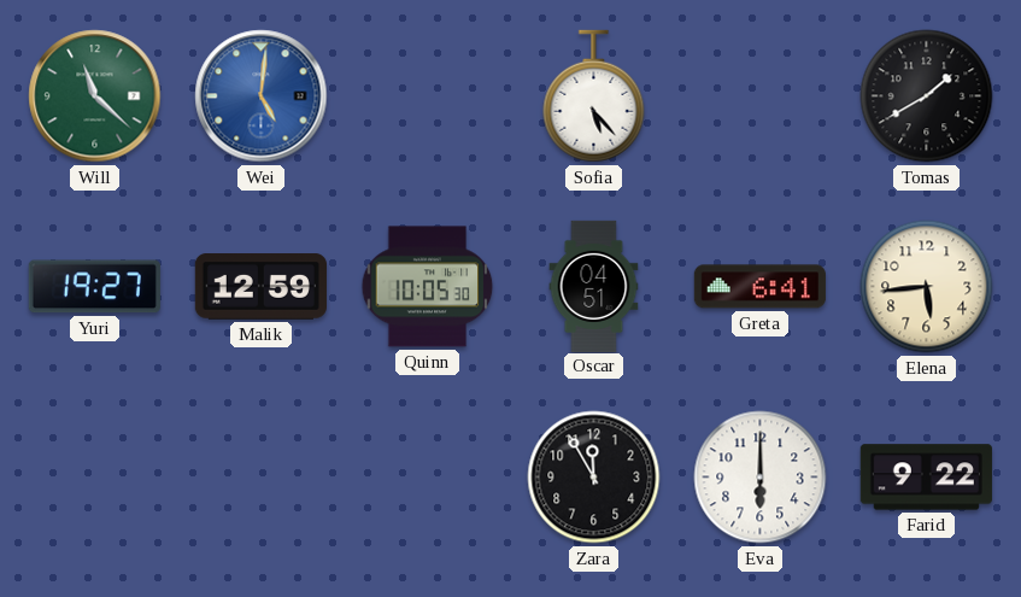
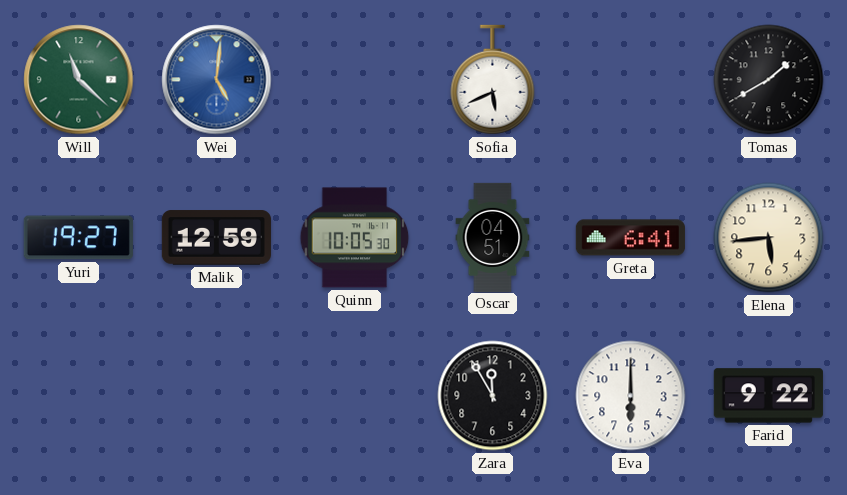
Sofia: 5:23 -> 5:41
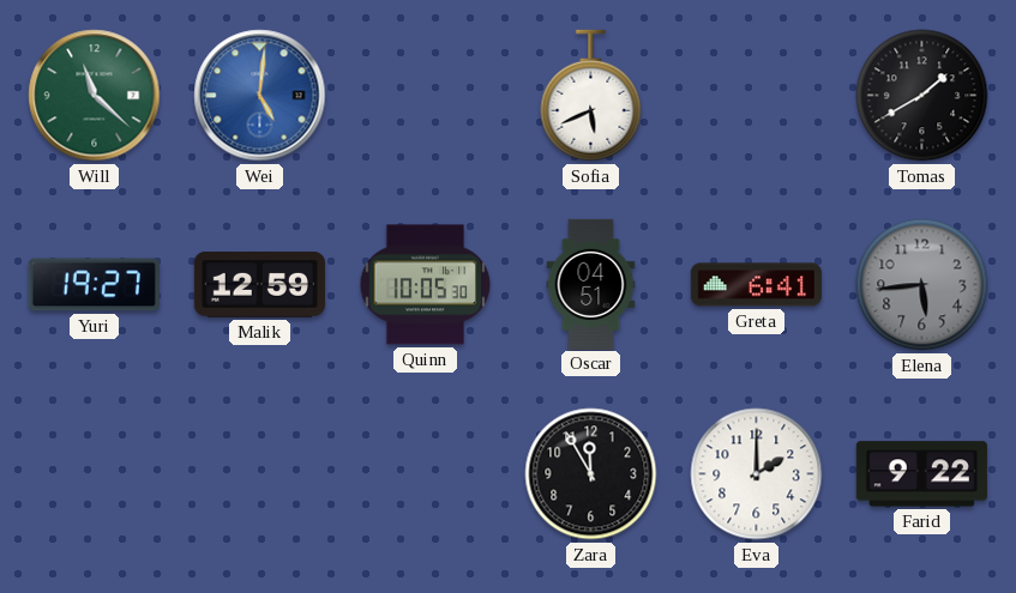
Elena dial: cream -> grey
Eva: 6:00 -> 2:00
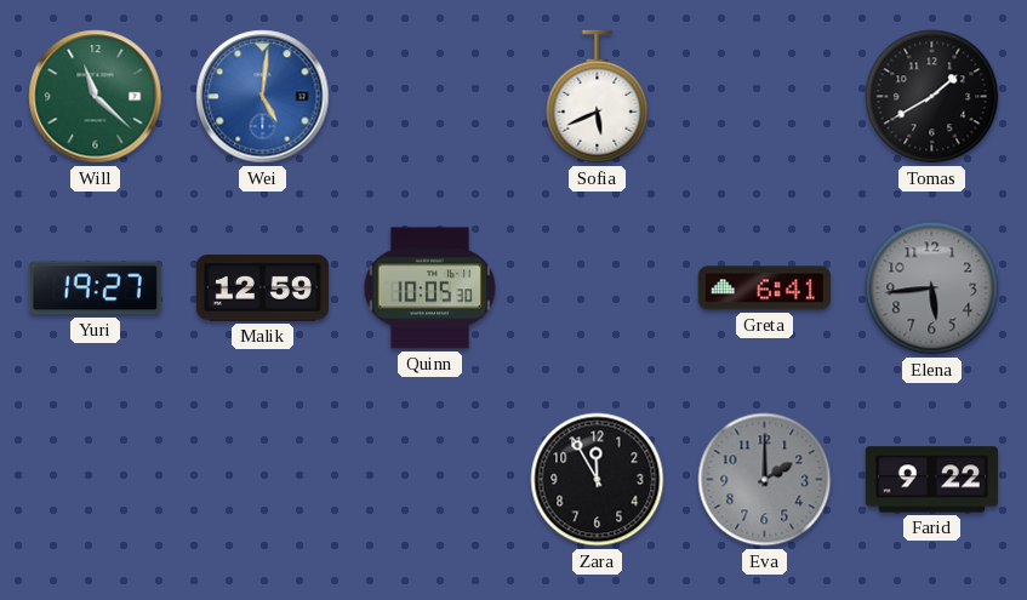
Oscar: 04:51 -> none
Eva dial: white -> grey
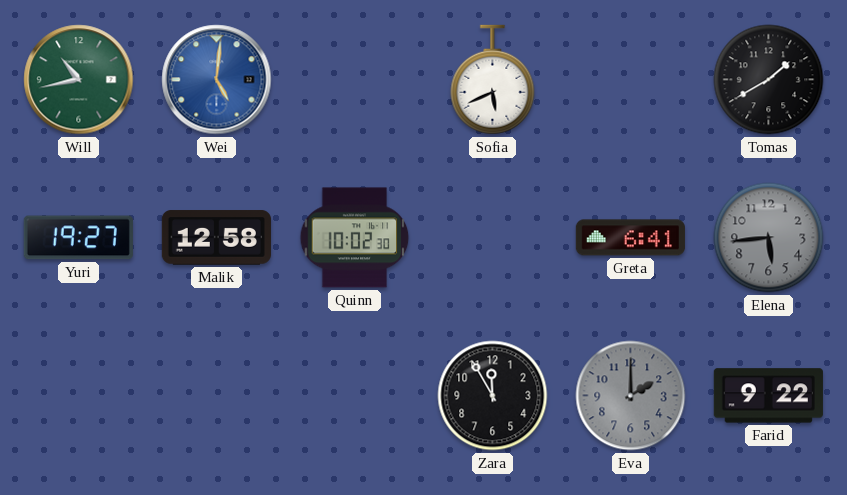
Will: 11:22 -> 10:43
Malik: 12:59 -> 12:58
Quinn: 10:05 -> 10:02
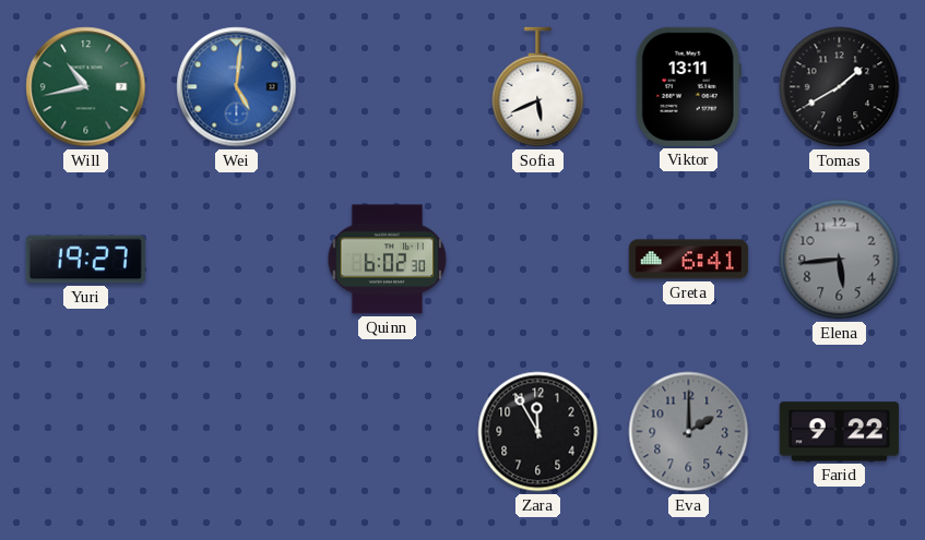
Viktor: none -> 13:11
Malik: 12:58 -> none
Quinn: 10:02 -> 6:02
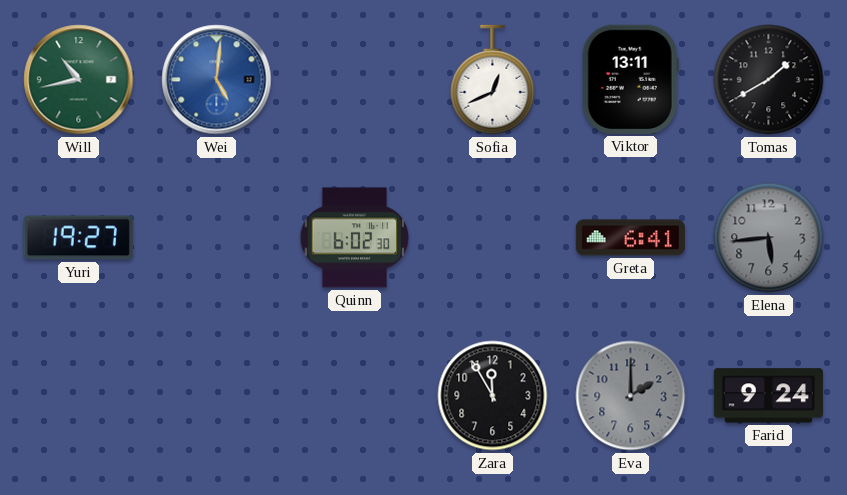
Sofia: 5:41 -> 12:41
Farid: 9:22 -> 9:24
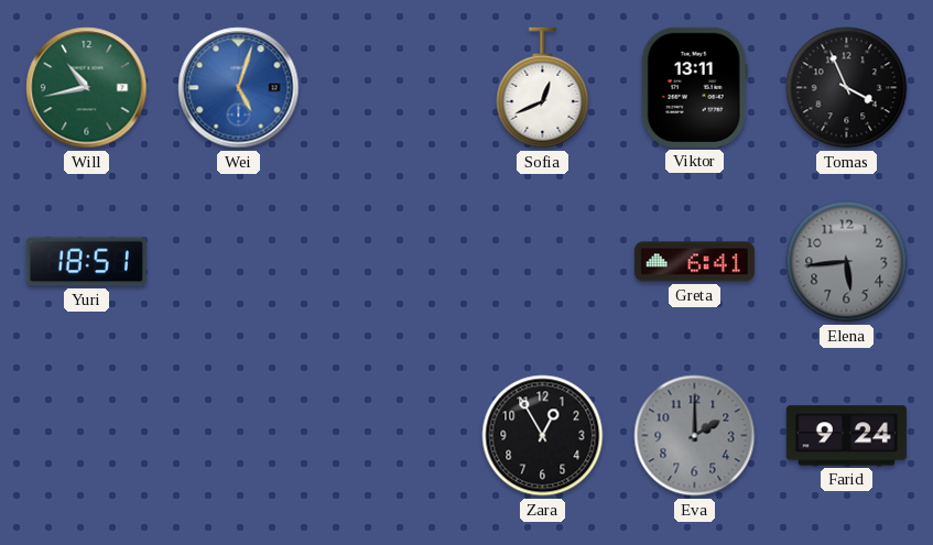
Wei: 5:01 -> 5:03
Tomas: 1:40 -> 3:56
Yuri: 19:27 -> 18:51
Quinn: 6:02 -> none
Zara: 11:55 -> 12:55
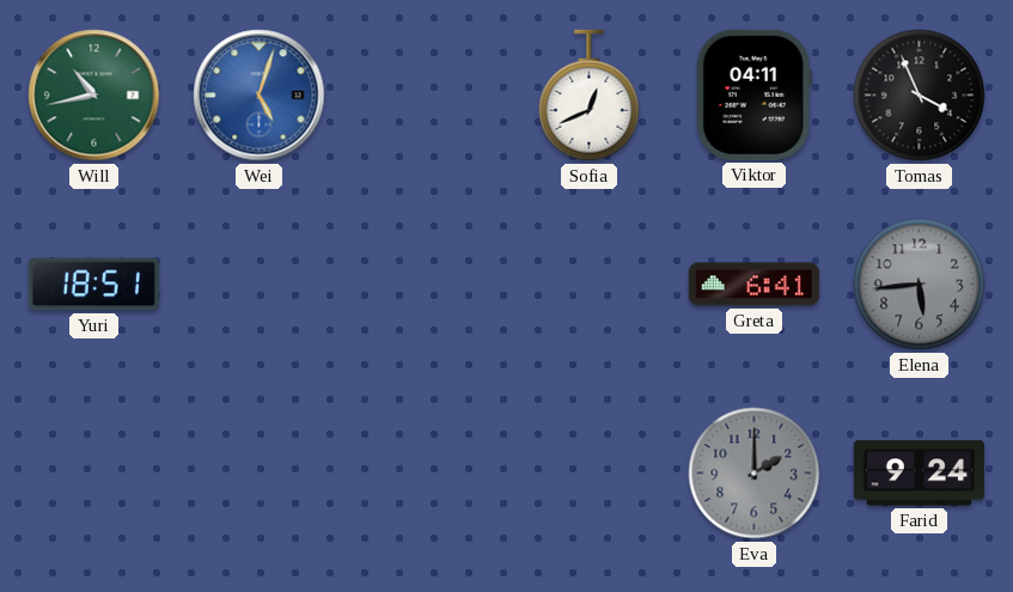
Viktor: 13:11 -> 04:11
Zara: 12:55 -> none
